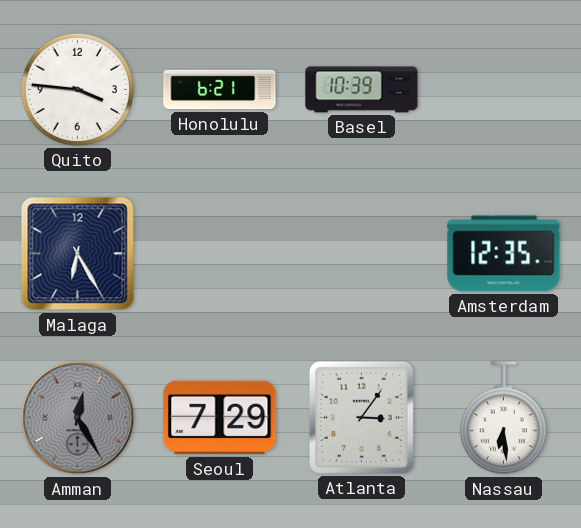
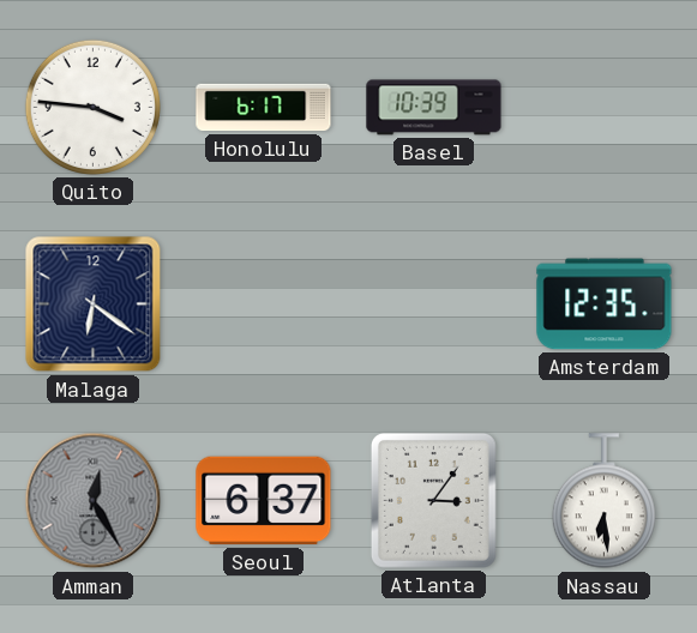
Honolulu: 6:21 -> 6:17
Malaga: 6:25 -> 6:21
Seoul: 7:29 -> 6:37
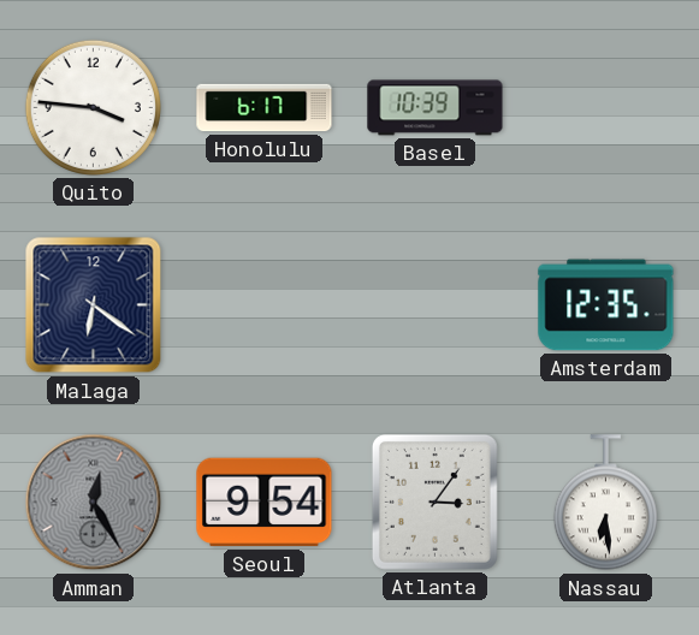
Seoul: 6:37 -> 9:54
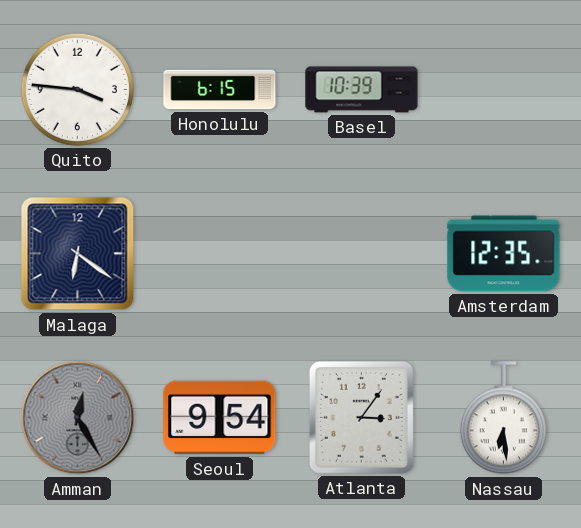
Honolulu: 6:17 -> 6:15
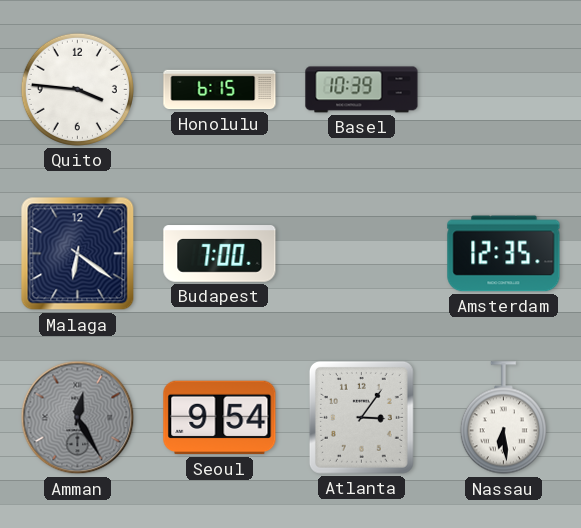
Budapest: none -> 7:00
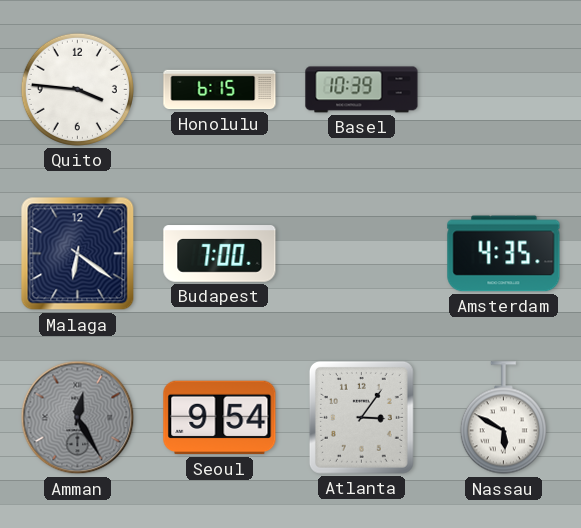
Amsterdam: 12:35 -> 4:35
Nassau: 6:29 -> 5:50
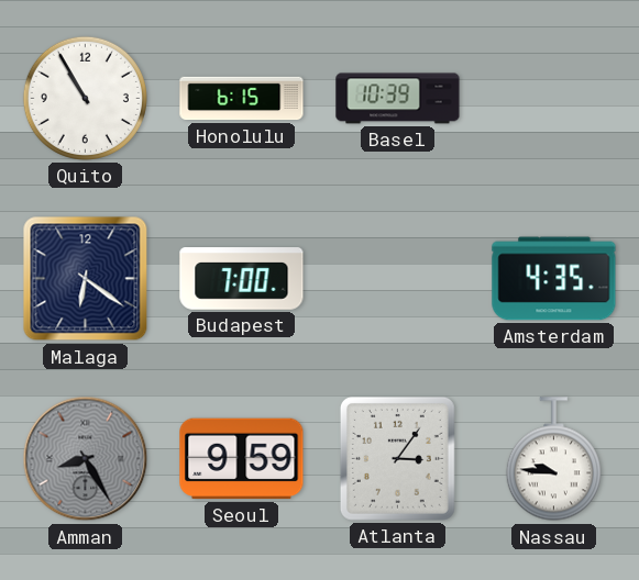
Quito: 3:46 -> 10:55
Amman: 12:25 -> 8:25
Seoul: 9:54 -> 9:59
Nassau: 5:50 -> 9:46
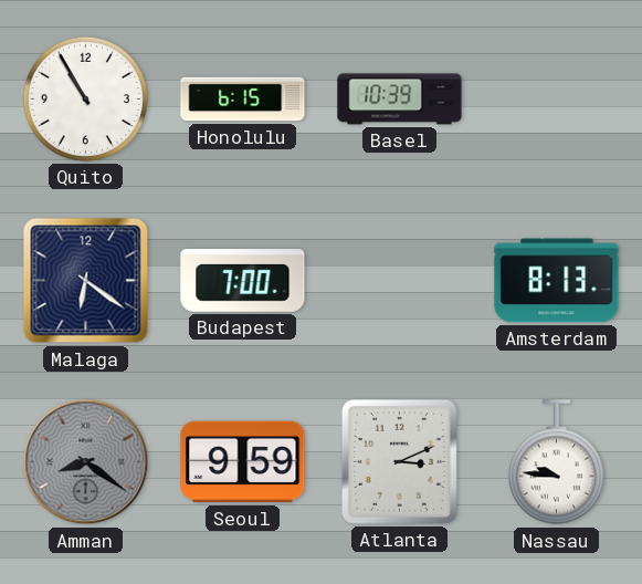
Amsterdam: 4:35 -> 8:13
Amman: 8:25 -> 8:21
Atlanta: 3:06 -> 3:11
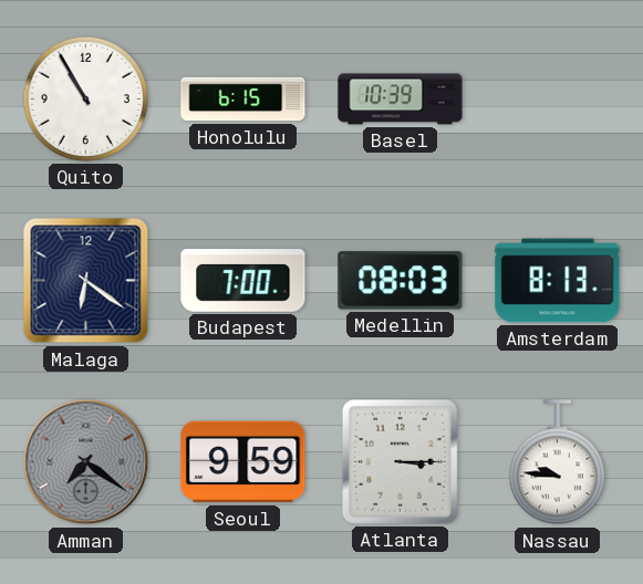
Medellin: none -> 08:03
Amman: 8:21 -> 7:21
Atlanta: 3:11 -> 3:15
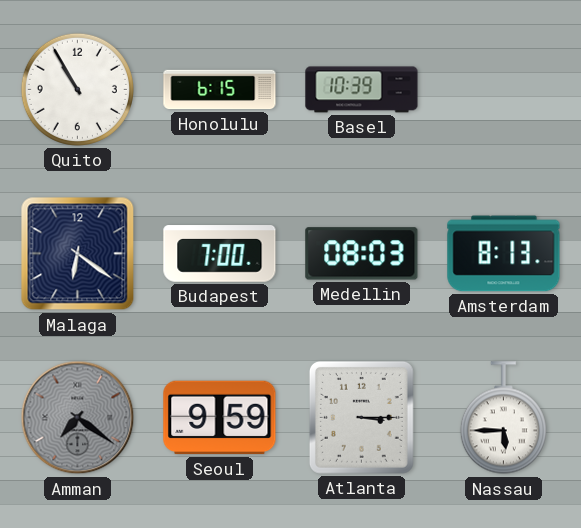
Nassau: 9:46 -> 5:45
